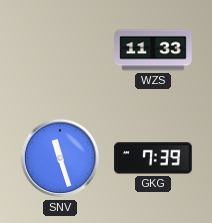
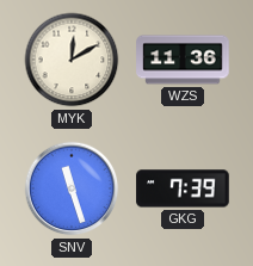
MYK: none -> 12:10
WZS: 11:33 -> 11:36
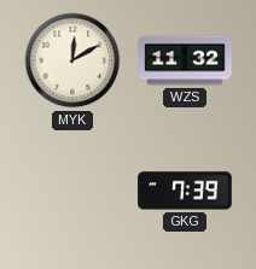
WZS: 11:36 -> 11:32
SNV: 11:27 -> none
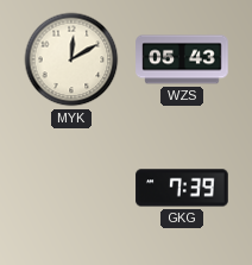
WZS: 11:32 -> 05:43
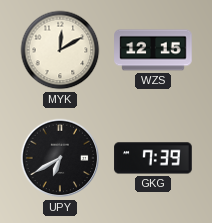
WZS: 05:43 -> 12:15
UPY: none -> 6:40
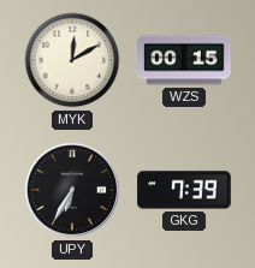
WZS: 12:15 -> 00:15
UPY: 6:40 -> 6:35
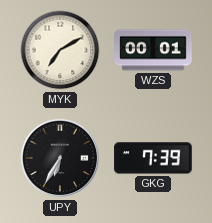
MYK: 12:10 -> 7:10
WZS: 00:15 -> 00:01
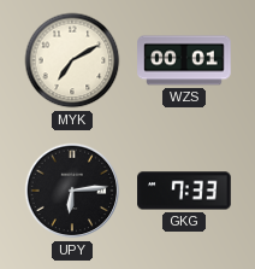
UPY: 6:35 -> 6:14
GKG: 7:39 -> 7:33
